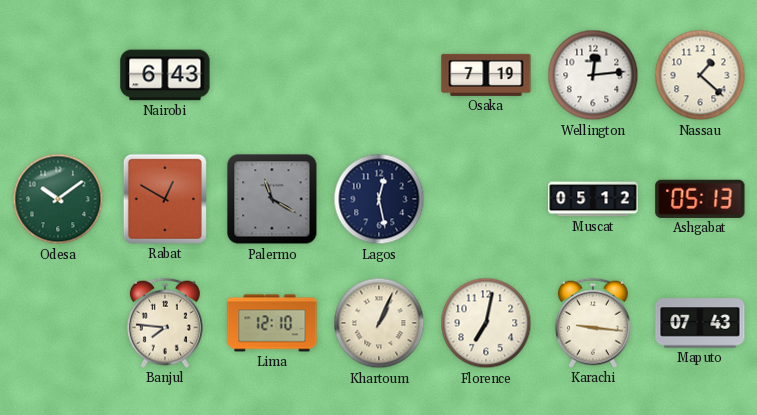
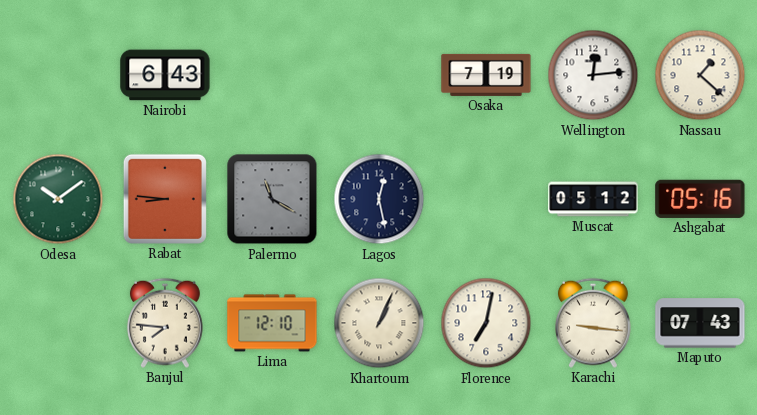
Rabat: 12:50 -> 8:46
Ashgabat: 05:13 -> 05:16
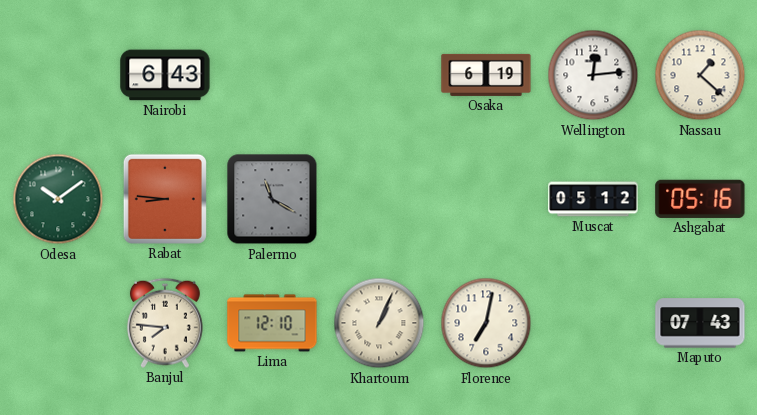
Osaka: 7:19 -> 6:19
Lagos: 12:28 -> none
Karachi: 9:16 -> none
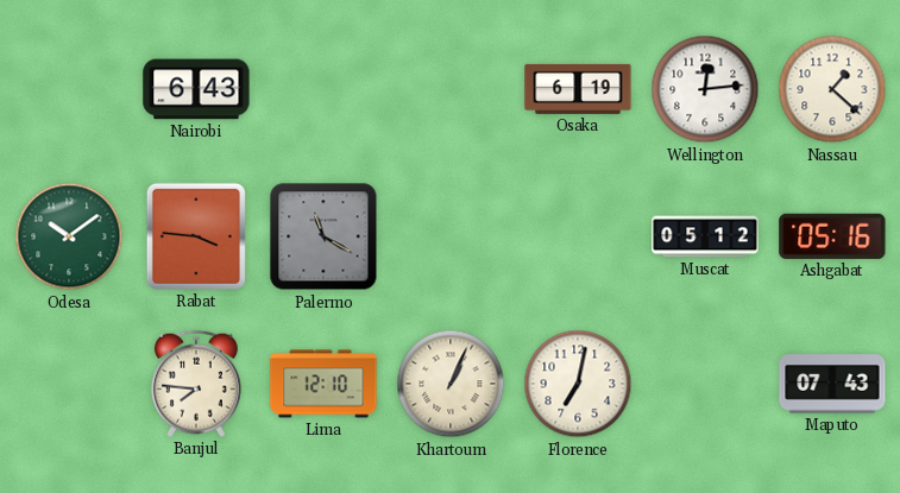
Rabat: 8:46 -> 3:46
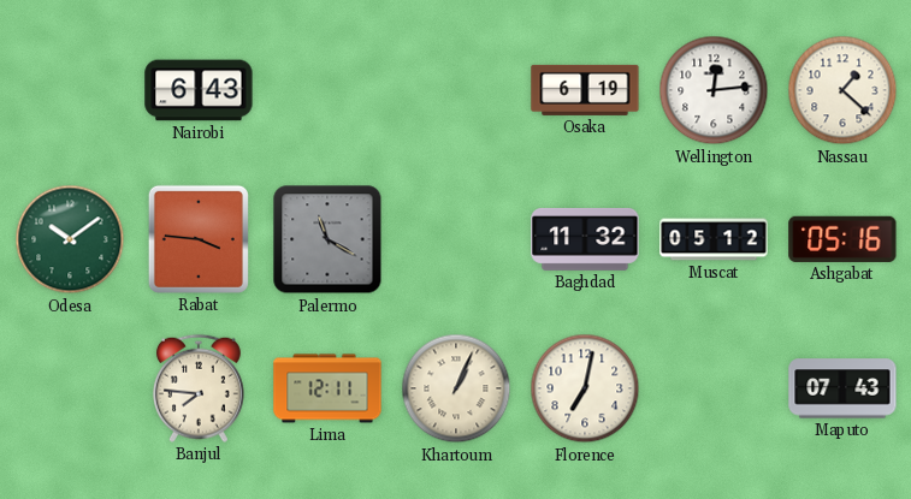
Baghdad: none -> 11:32
Lima: 12:10 -> 12:11
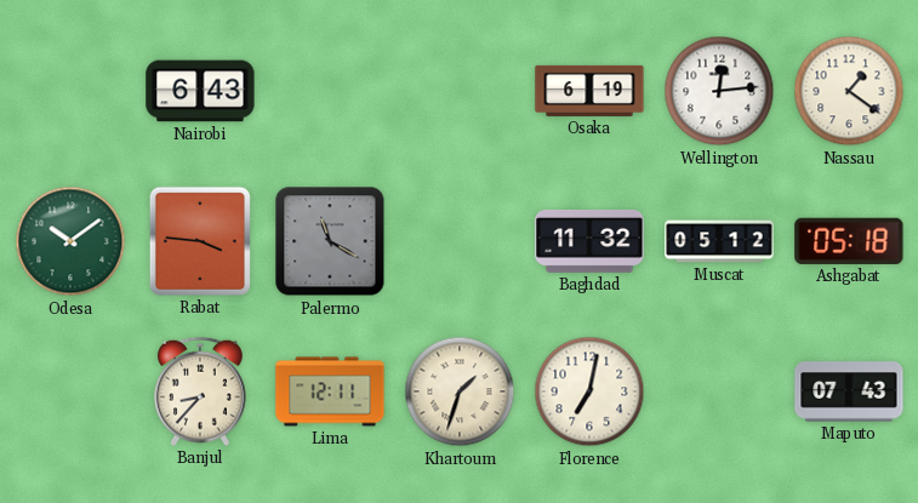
Nassau: 1:22 -> 1:21
Ashgabat: 05:16 -> 05:18
Banjul: 7:46 -> 8:37
Khartoum: 1:04 -> 1:33
